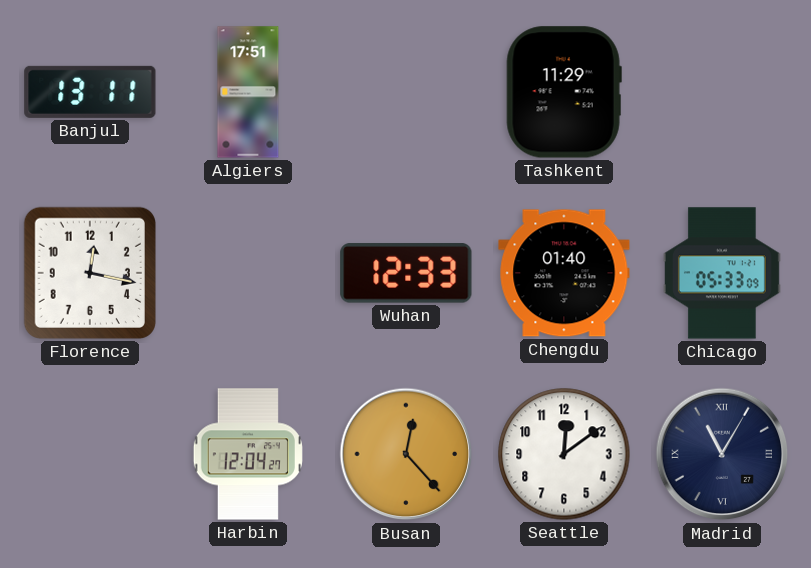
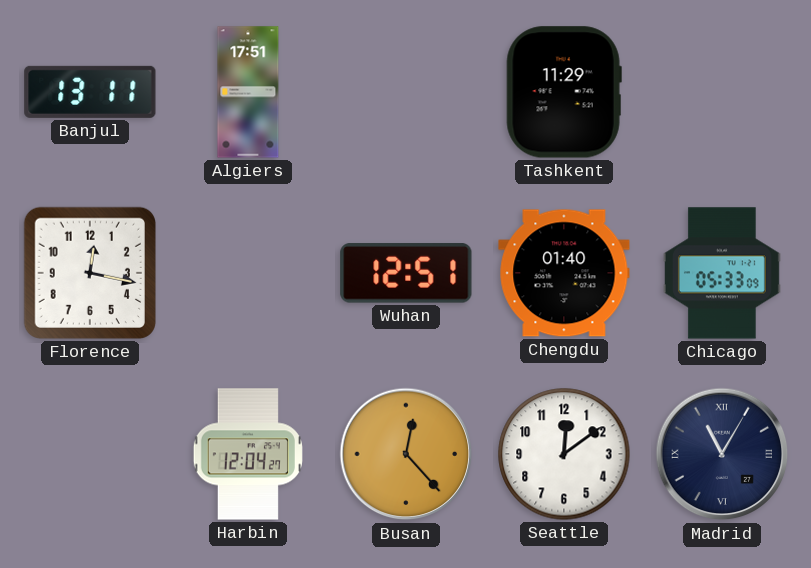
Wuhan: 12:33 -> 12:51
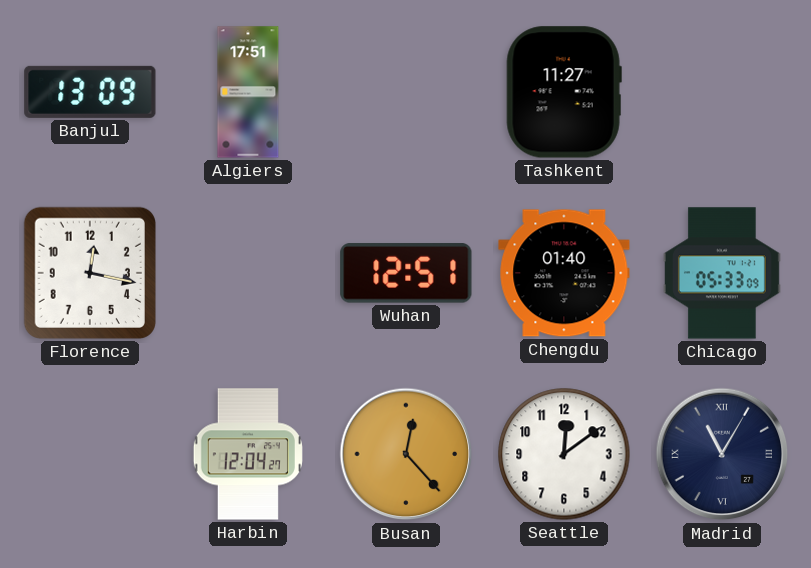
Banjul: 13:11 -> 13:09
Tashkent: 11:29 -> 11:27
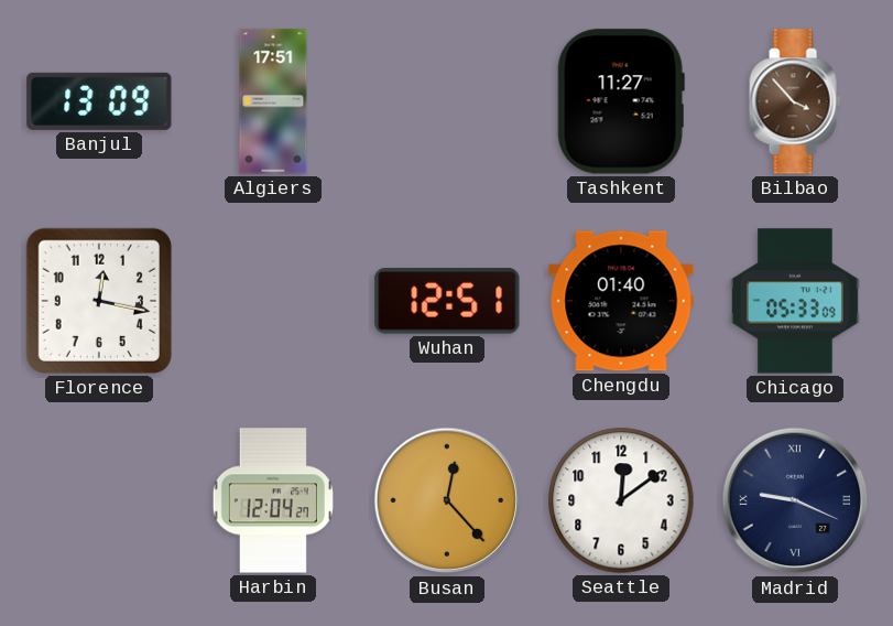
Bilbao: none -> 3:53
Madrid: 11:05 -> 9:19
